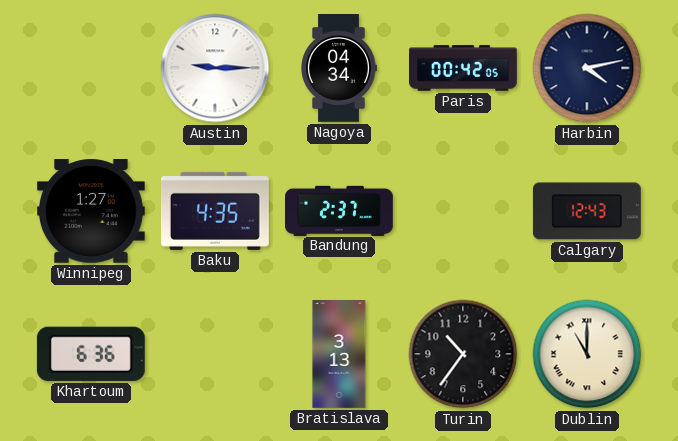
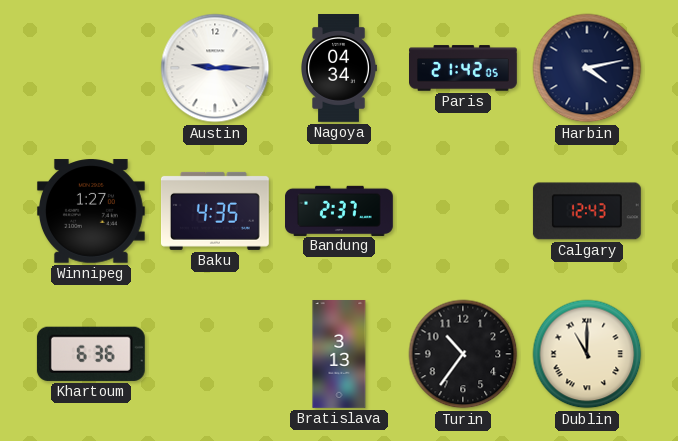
Paris: 00:42 -> 21:42
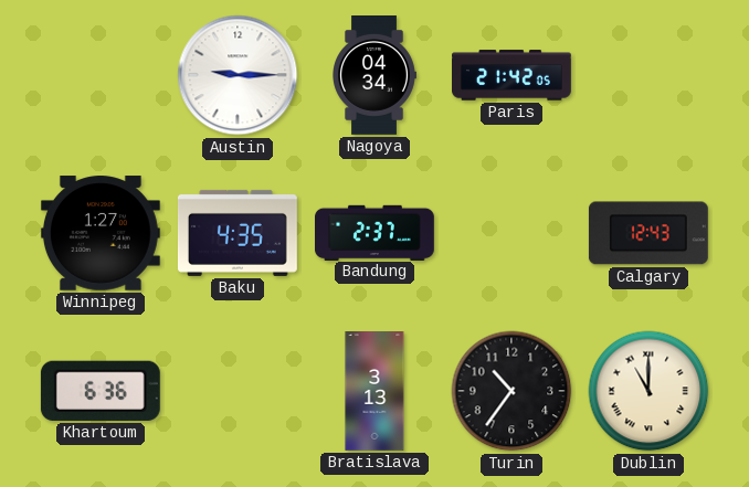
Harbin: 4:13 -> none
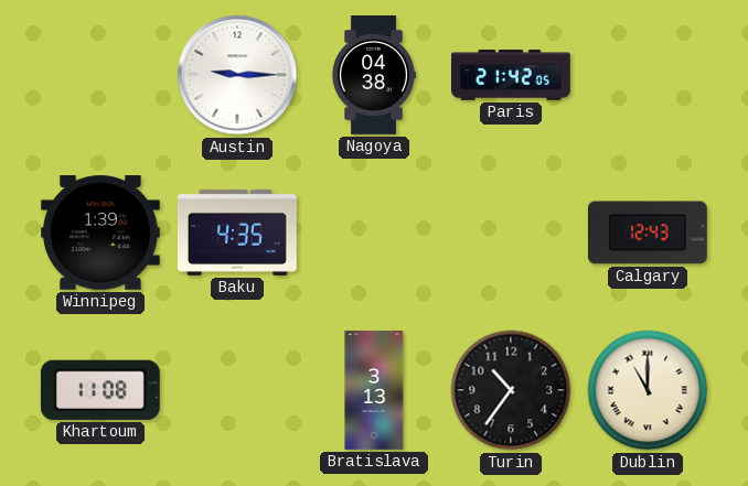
Nagoya: 04:34 -> 04:38
Winnipeg: 1:27 -> 1:39
Bandung: 2:37 -> none
Khartoum: 6:36 -> 11:08
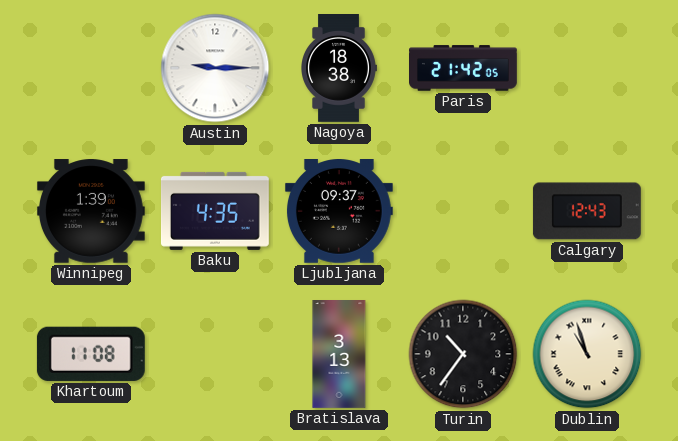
Nagoya: 04:38 -> 18:38
Ljubljana: none -> 09:37
Dublin: 11:00 -> 10:57
